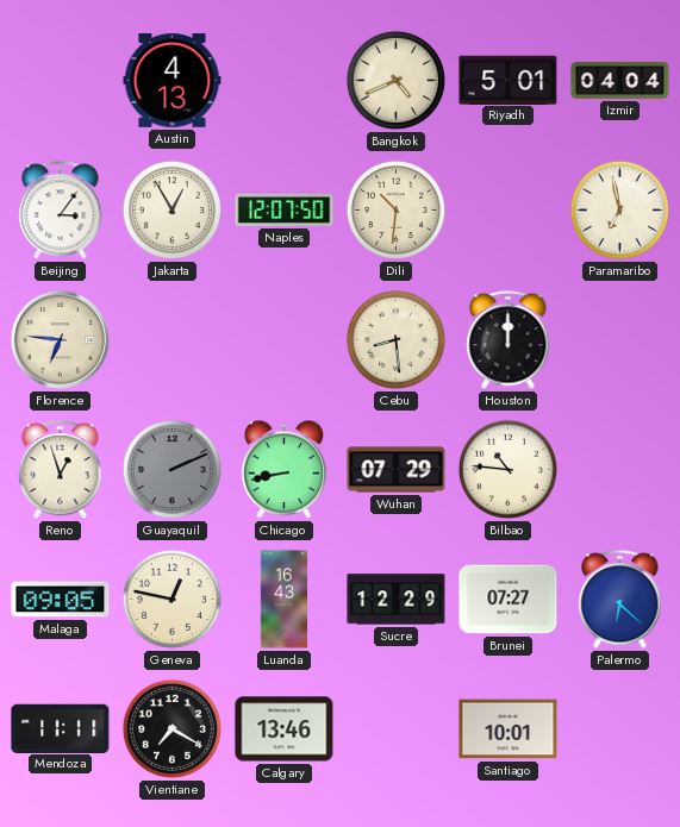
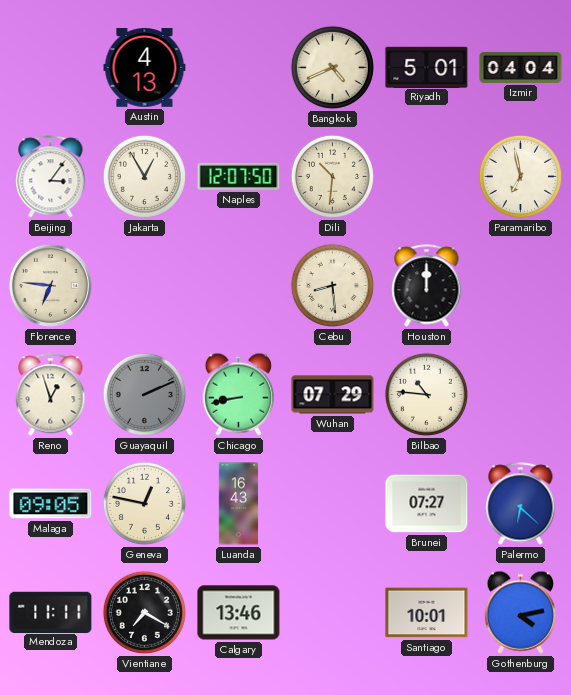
Sucre: 12:29 -> none
Gothenburg: none -> 4:13
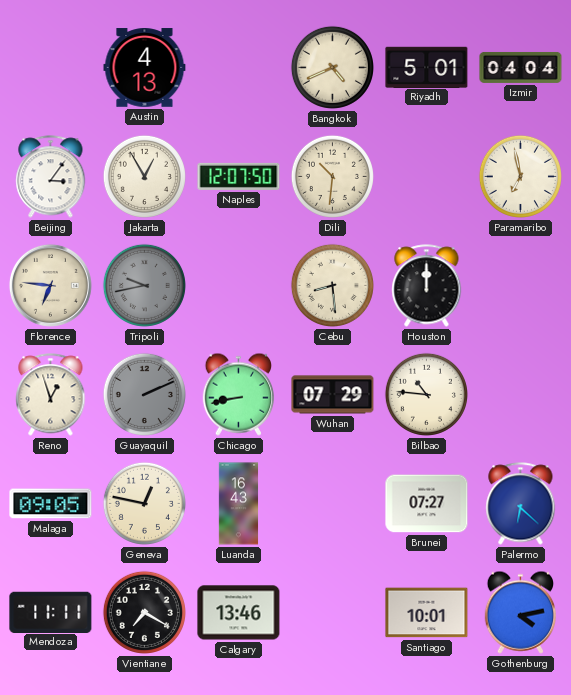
Tripoli: none -> 9:43
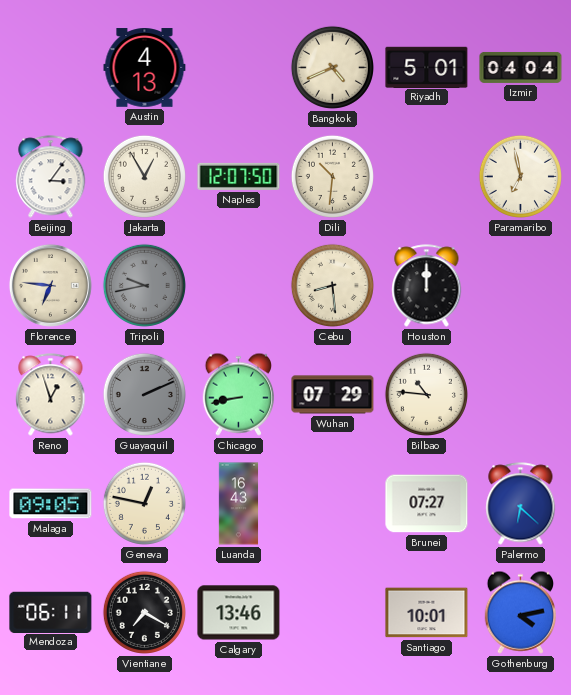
Mendoza: 11:11 -> 06:11
